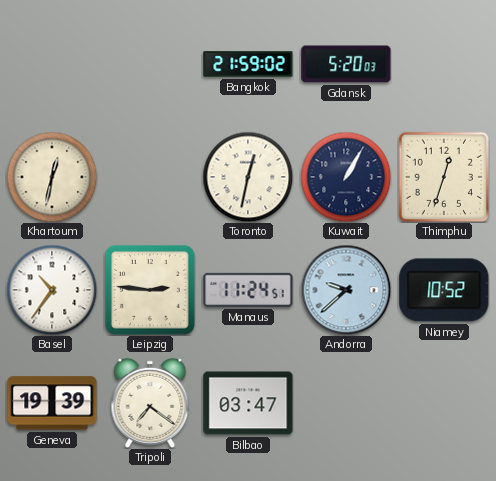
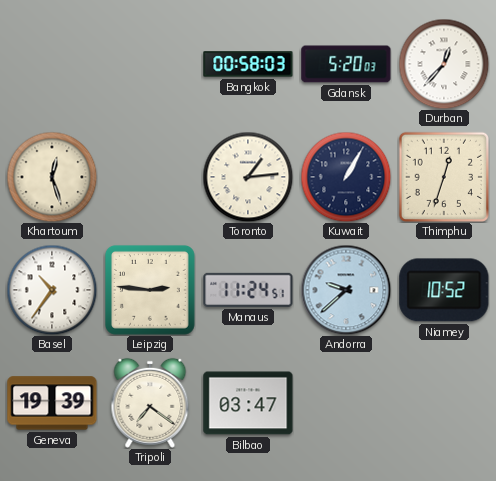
Bangkok: 21:59 -> 00:58
Durban: none -> 12:37
Khartoum: 12:32 -> 12:27
Toronto: 12:32 -> 1:14
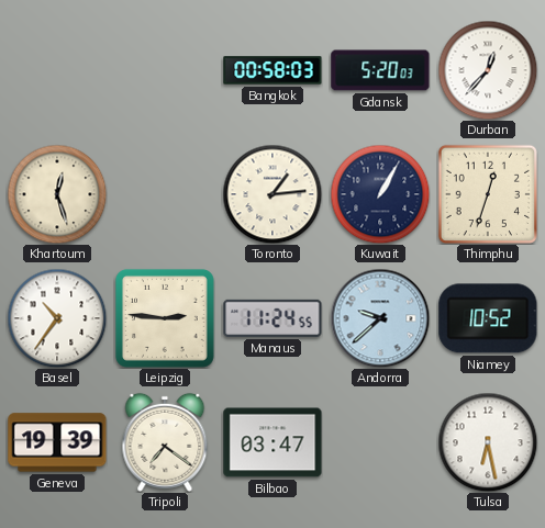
Manaus: 11:24:51 -> 11:24:55
Tulsa: none -> 6:28
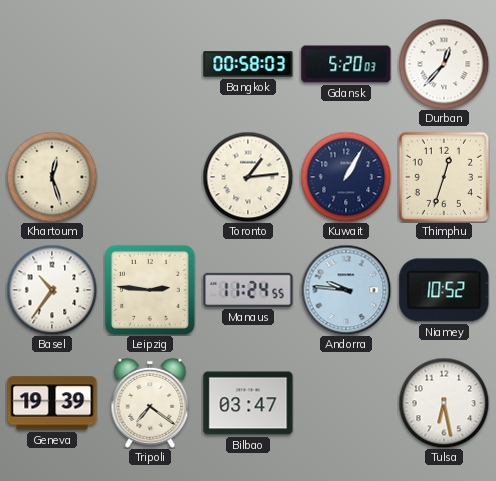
Andorra: 9:38 -> 9:46
